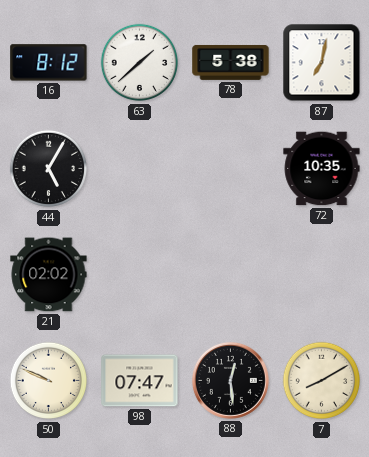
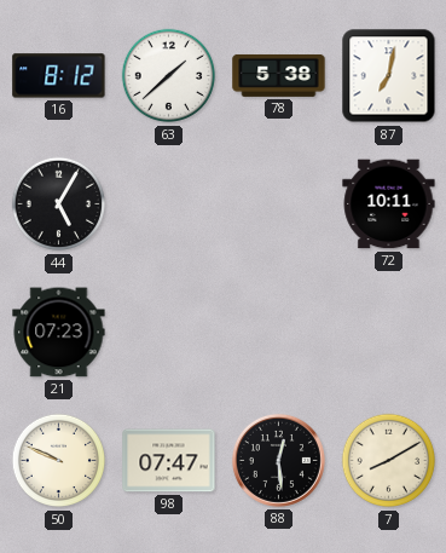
72: 10:35 -> 10:11
21: 02:02 -> 07:23
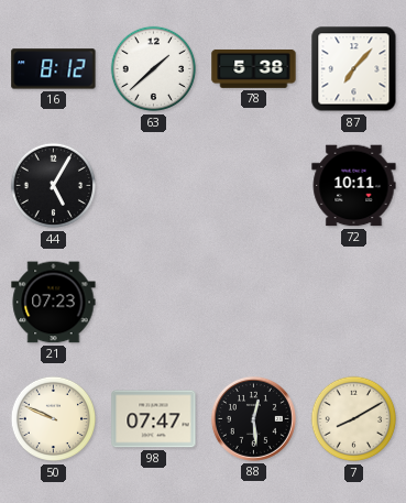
87: 7:02 -> 7:07
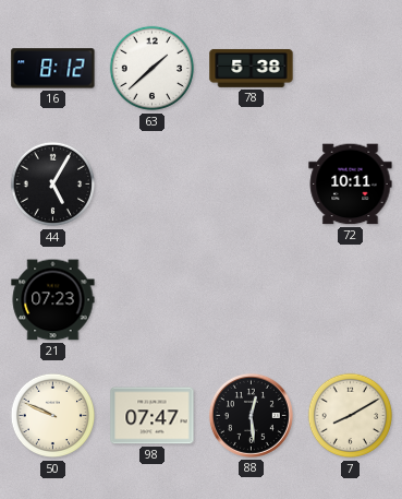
87: 7:07 -> none
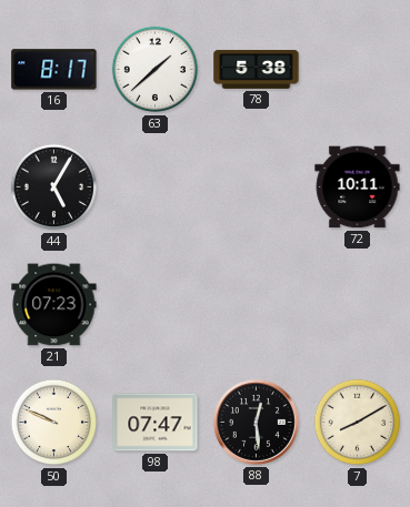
16: 8:12 -> 8:17
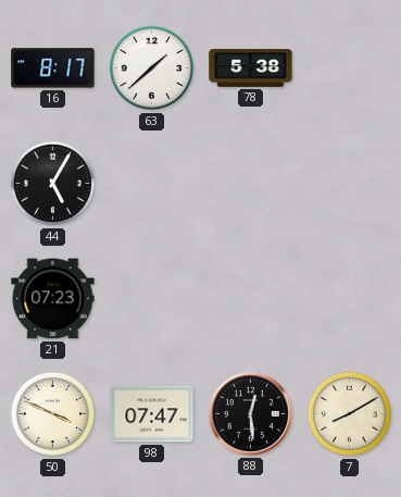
72: 10:11 -> none
50: 9:49 -> 3:49
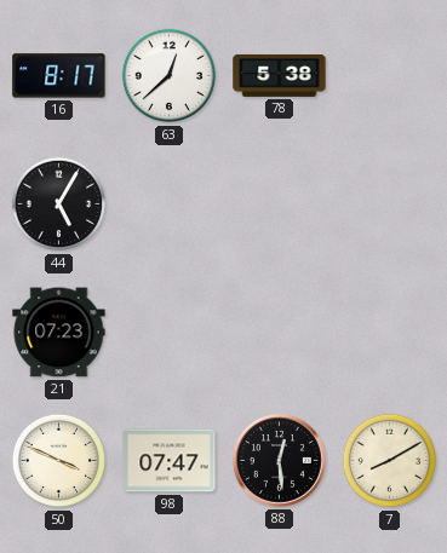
63: 1:38 -> 12:38
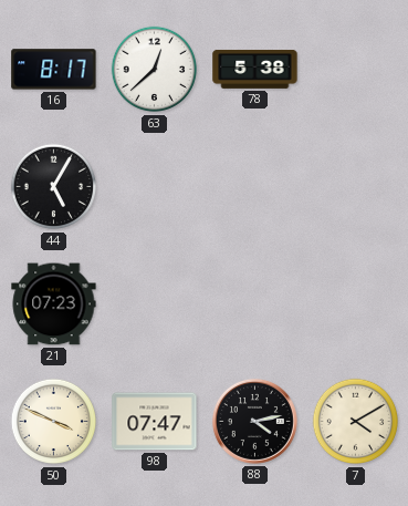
88: 12:29 -> 4:13
7: 8:10 -> 4:10
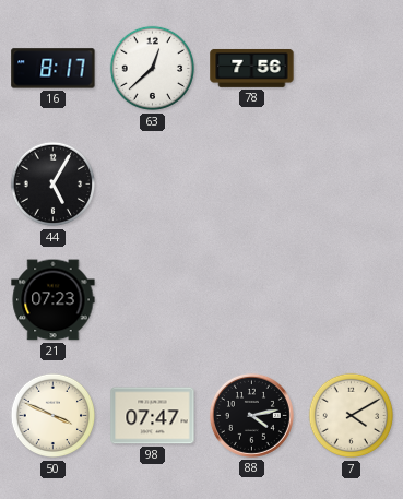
78: 5:38 -> 7:56
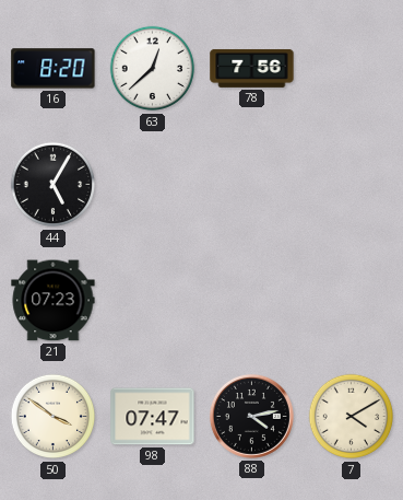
16: 8:17 -> 8:20
50: 3:49 -> 3:51
